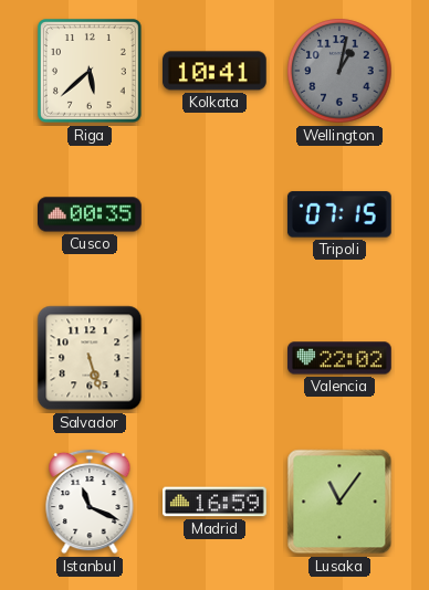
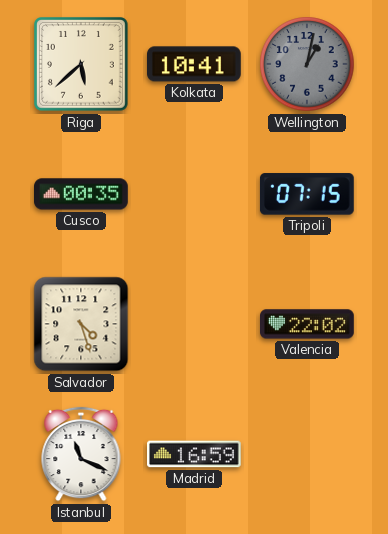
Salvador: 5:27 -> 4:27
Lusaka: 11:06 -> none
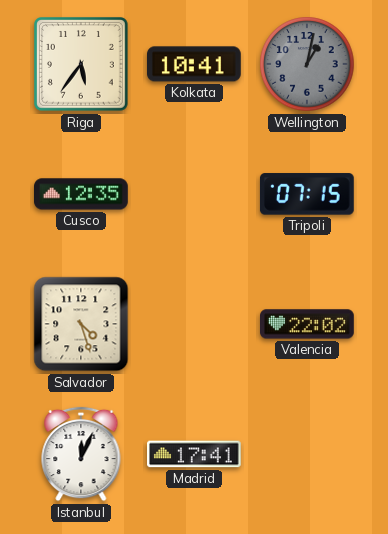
Riga: 5:38 -> 5:36
Cusco: 00:35 -> 12:35
Istanbul: 11:19 -> 12:04
Madrid: 16:59 -> 17:41
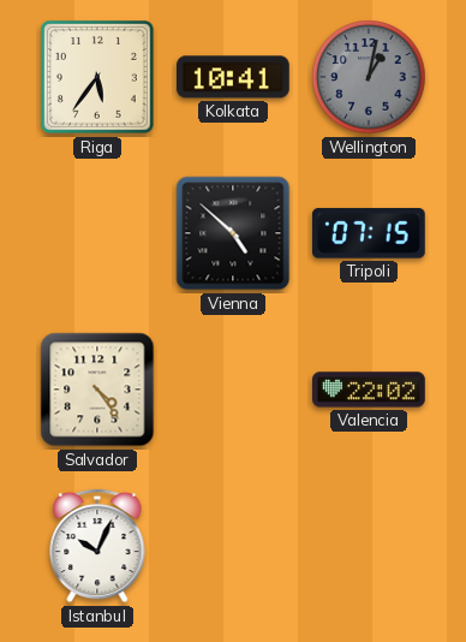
Cusco: 12:35 -> none
Vienna: none -> 4:52
Salvador: 4:27 -> 4:24
Istanbul: 12:04 -> 10:04
Madrid: 17:41 -> none
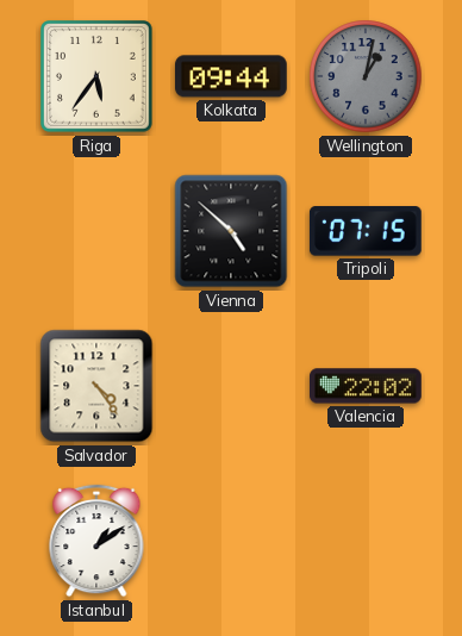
Kolkata: 10:41 -> 09:44
Istanbul: 10:04 -> 1:09
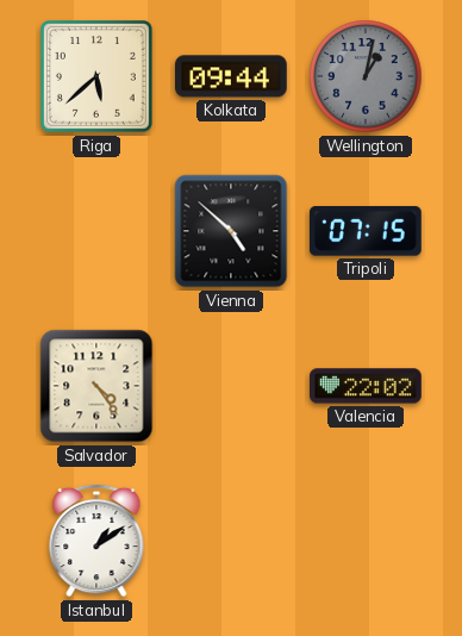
Riga: 5:36 -> 5:38
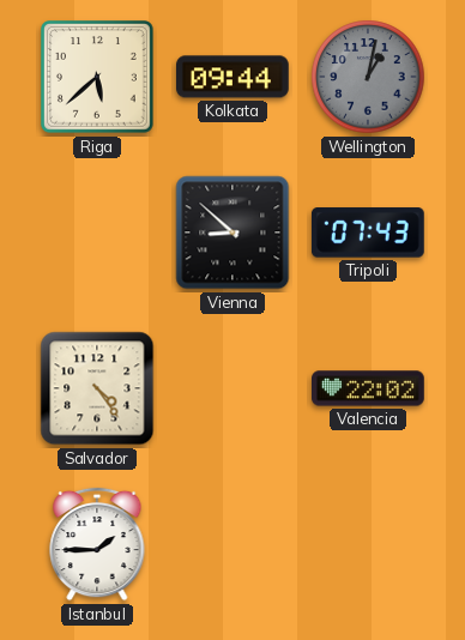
Vienna: 4:52 -> 8:52
Tripoli: 07:15 -> 07:43
Istanbul: 1:09 -> 1:45
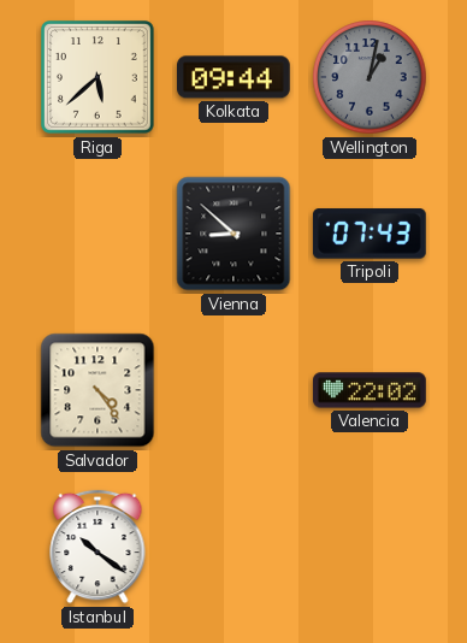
Istanbul: 1:45 -> 10:21
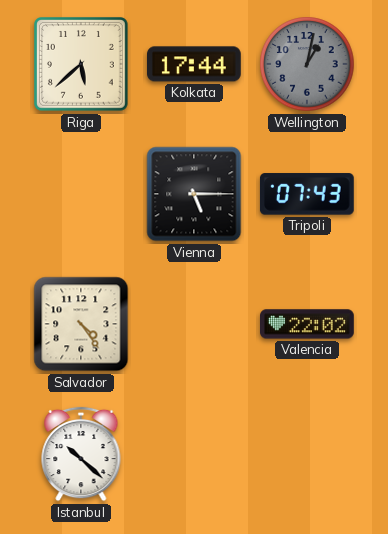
Kolkata: 09:44 -> 17:44
Vienna: 8:52 -> 5:15
Istanbul: 10:21 -> 10:22
